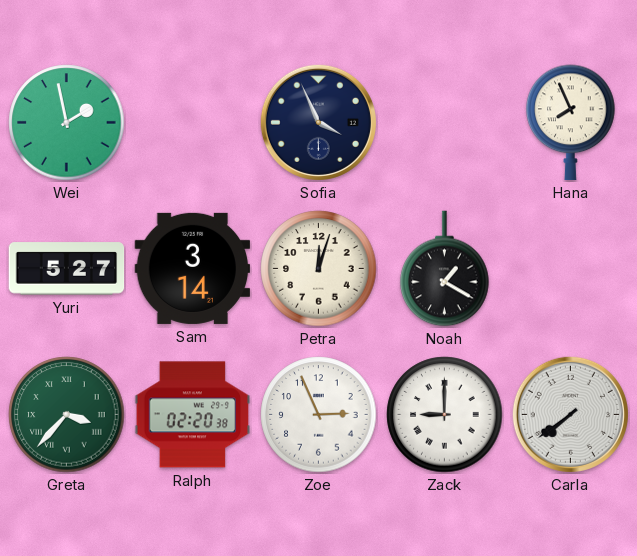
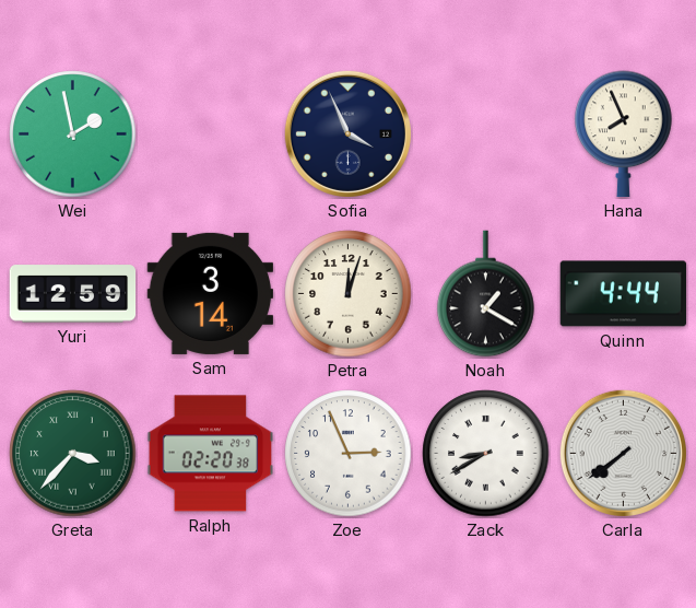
Yuri: 5:27 -> 12:59
Quinn: none -> 4:44
Zack: 9:00 -> 8:40
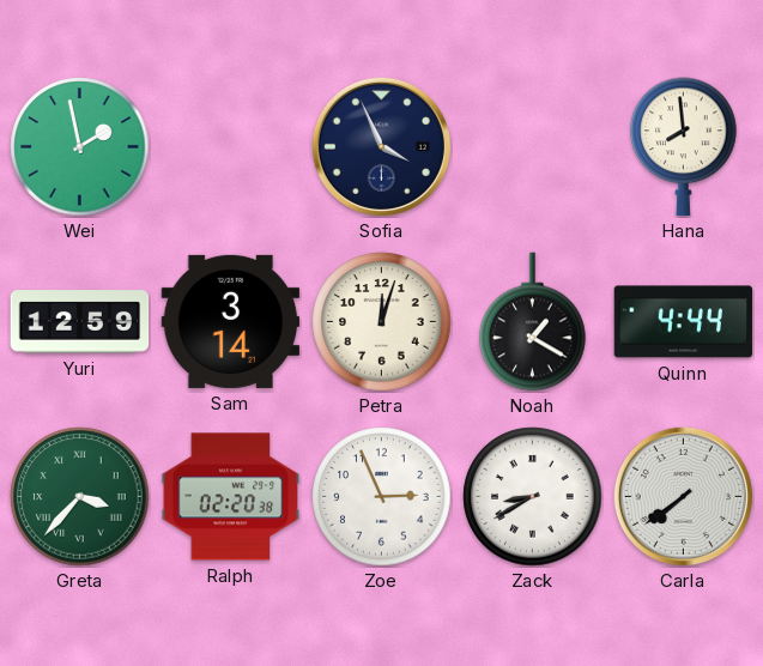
Hana: 7:56 -> 7:59
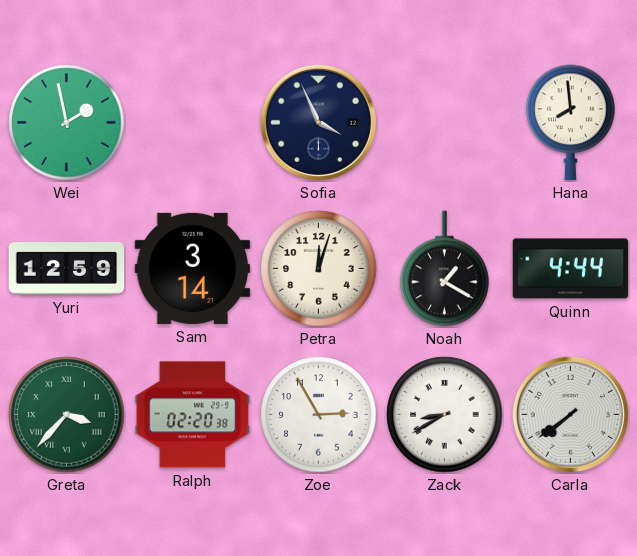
Zoe: 2:56 -> 2:55
